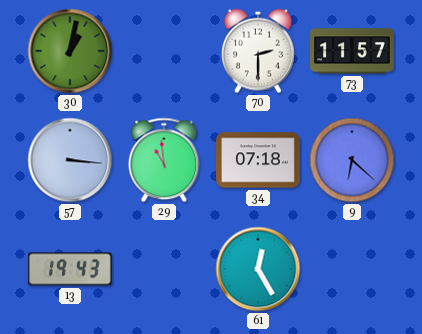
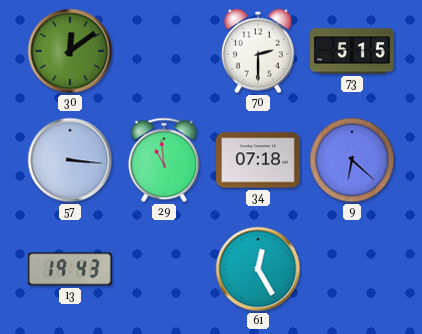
30: 1:02 -> 12:09
73: 11:57 -> 5:15
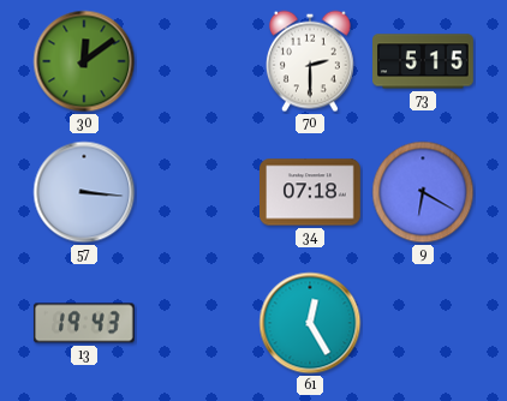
29: 10:59 -> none
9: 6:22 -> 6:20
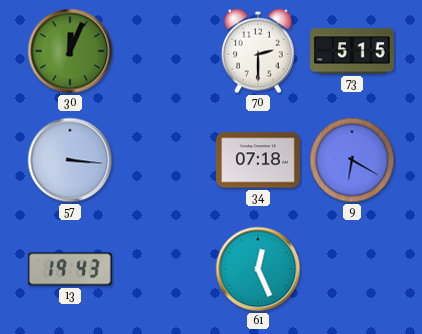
30: 12:09 -> 12:04
61: 12:25 -> 12:26
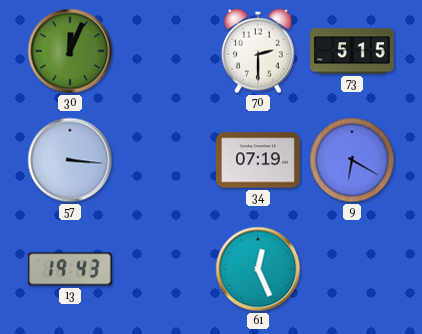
34: 07:18 -> 07:19
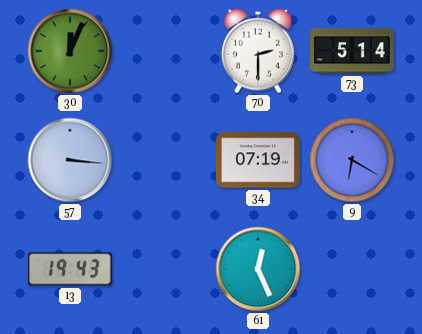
73: 5:15 -> 5:14
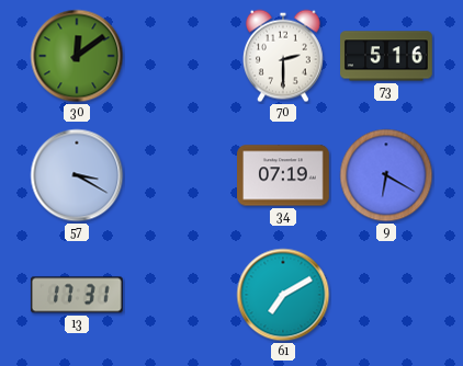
30: 12:04 -> 12:09
73: 5:14 -> 5:16
57: 3:16 -> 3:20
13: 19:43 -> 17:31
61: 12:26 -> 7:10
